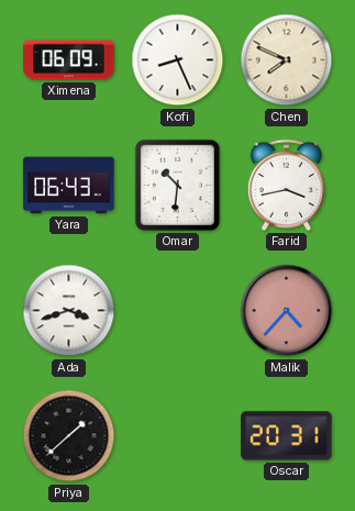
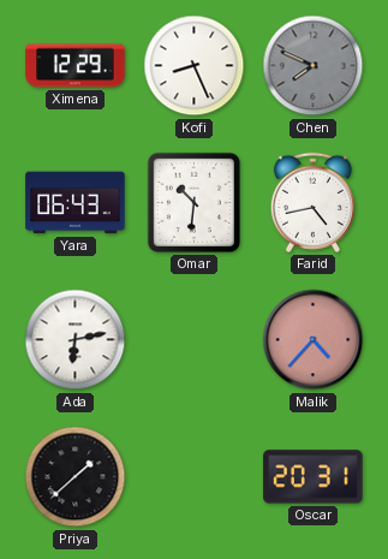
Ximena: 06:09 -> 12:29
Chen dial: cream -> grey
Farid: 3:43 -> 4:43
Ada: 3:42 -> 6:13
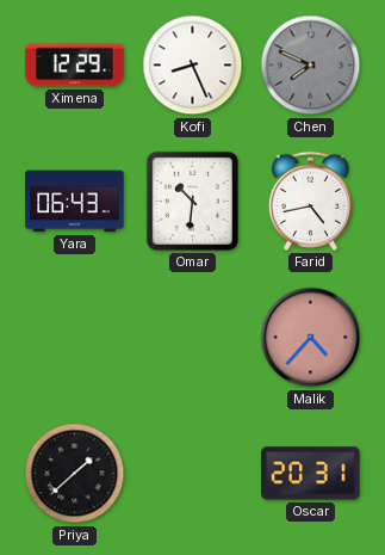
Ada: 6:13 -> none
